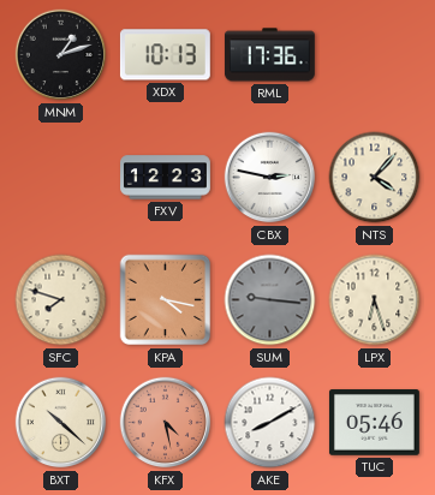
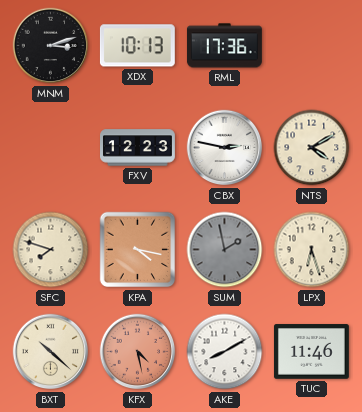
MNM: 1:12 -> 3:12
NTS: 4:07 -> 4:10
SUM: 9:16 -> 1:58
TUC: 05:46 -> 11:46
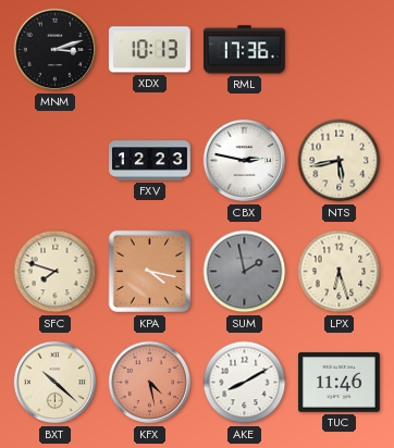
NTS: 4:10 -> 5:43
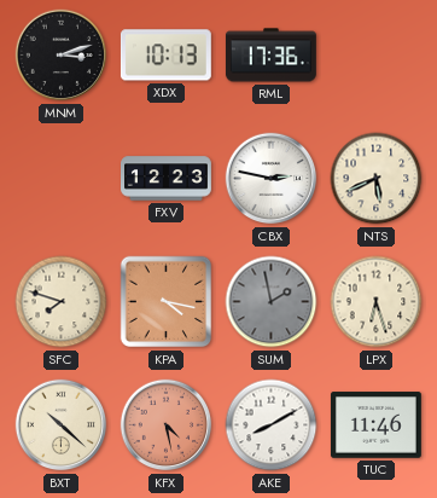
NTS: 5:43 -> 5:41
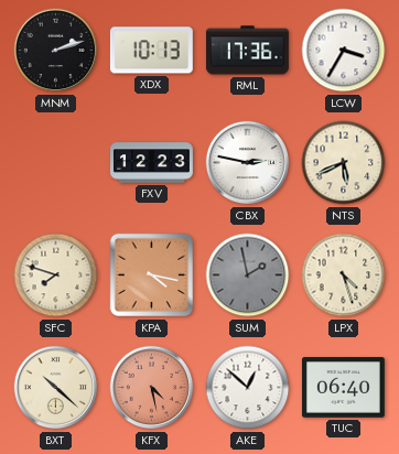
MNM: 3:12 -> 2:12
LCW: none -> 3:35
LPX: 6:27 -> 4:27
AKE: 8:10 -> 12:52
TUC: 11:46 -> 06:40
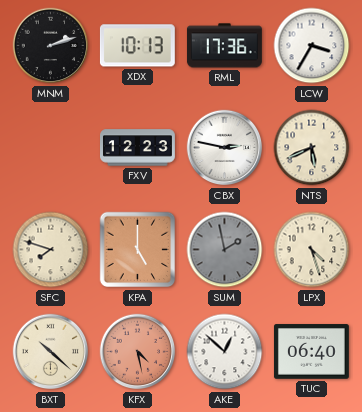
KPA: 4:17 -> 5:00
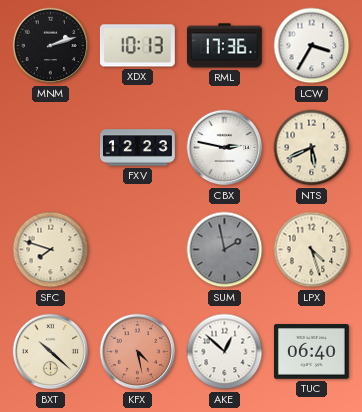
KPA: 5:00 -> none
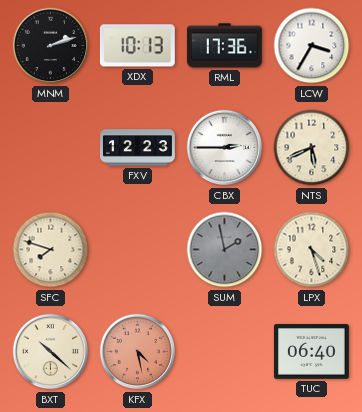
CBX: 2:47 -> 2:45
AKE: 12:52 -> none
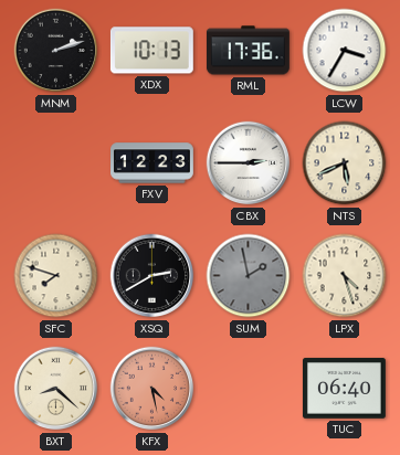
XSQ: none -> 2:40
BXT: 10:22 -> 8:22
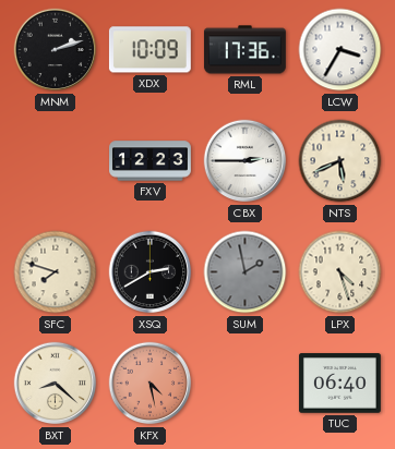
XDX: 10:13 -> 10:09
